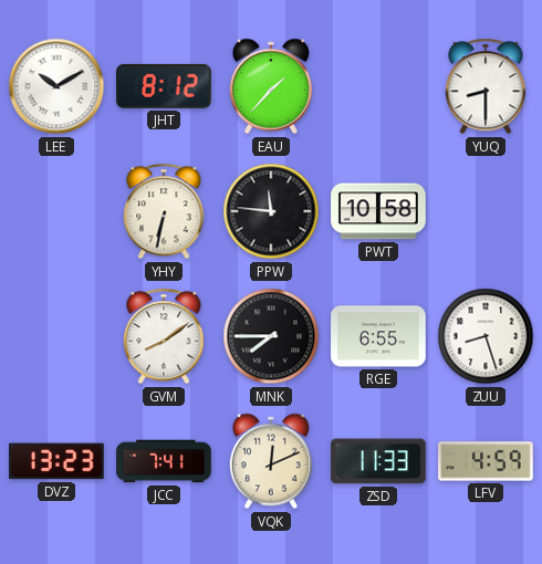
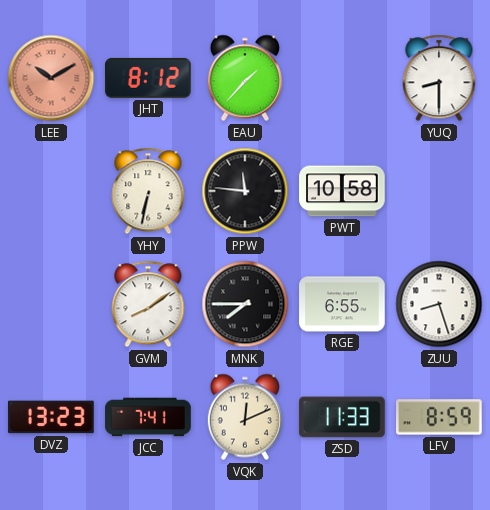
LEE dial: white -> salmon
LFV: 4:59 -> 8:59
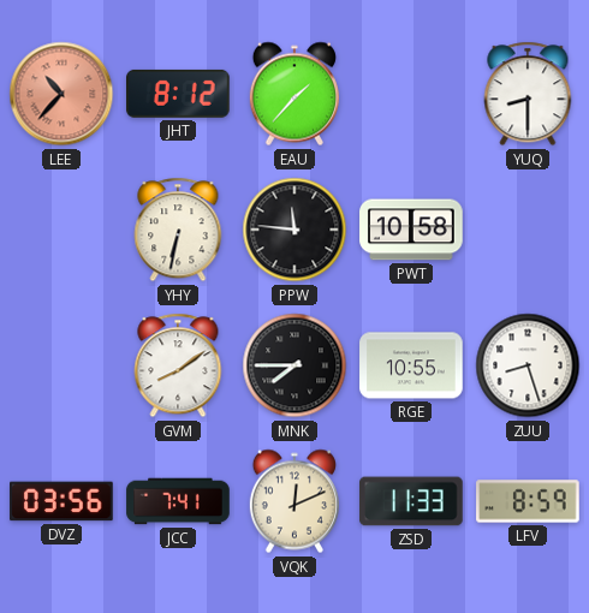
LEE: 10:10 -> 10:37
RGE: 6:55 -> 10:55
DVZ: 13:23 -> 03:56
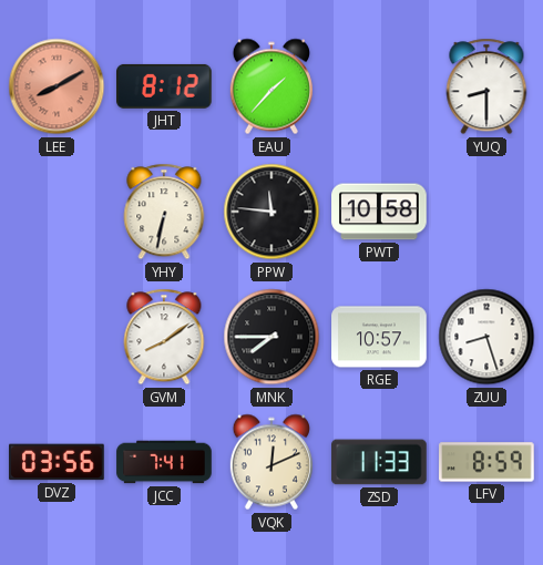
LEE: 10:37 -> 8:10
RGE: 10:55 -> 10:57
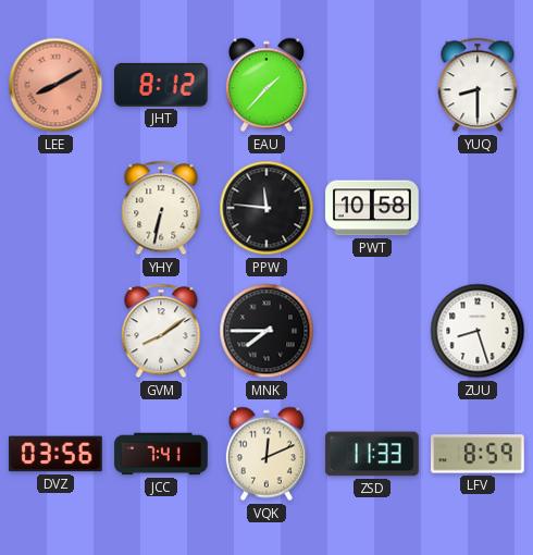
RGE: 10:57 -> none
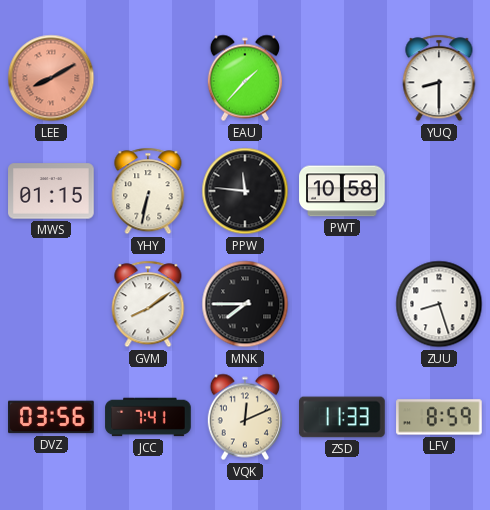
JHT: 8:12 -> none
MWS: none -> 01:15
